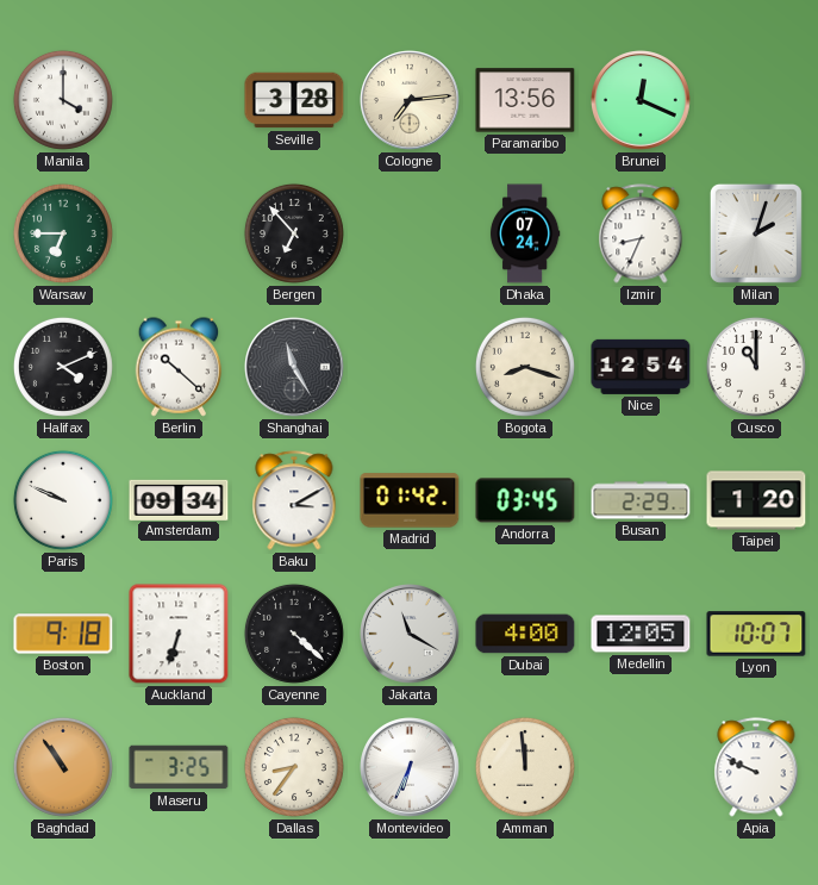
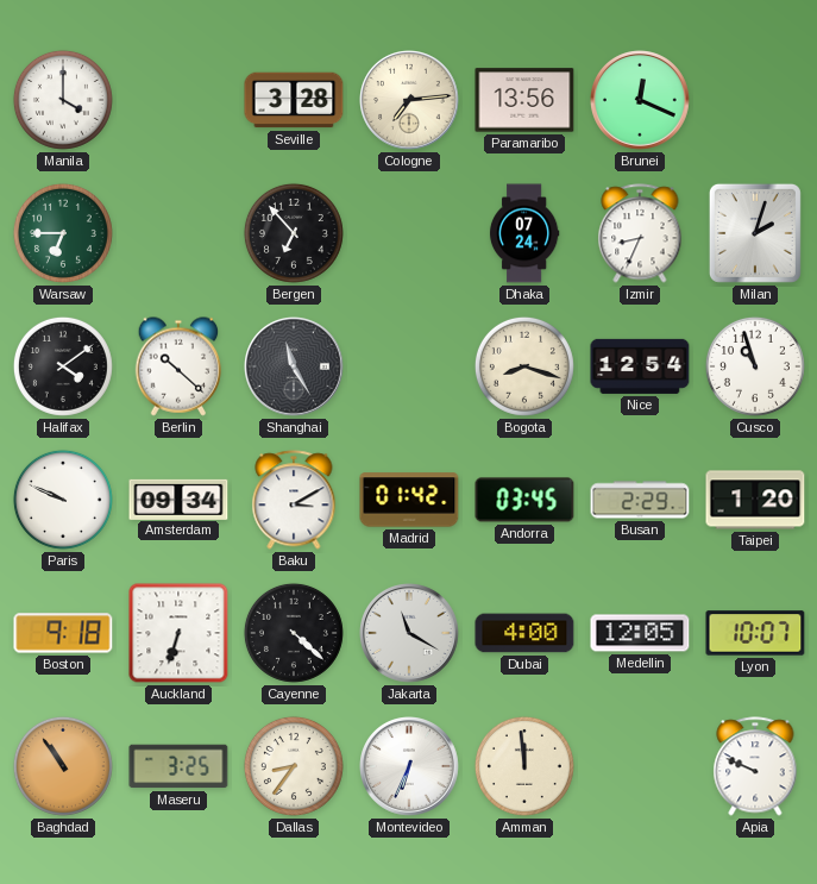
Halifax: 4:11 -> 4:09
Cusco: 11:00 -> 10:57
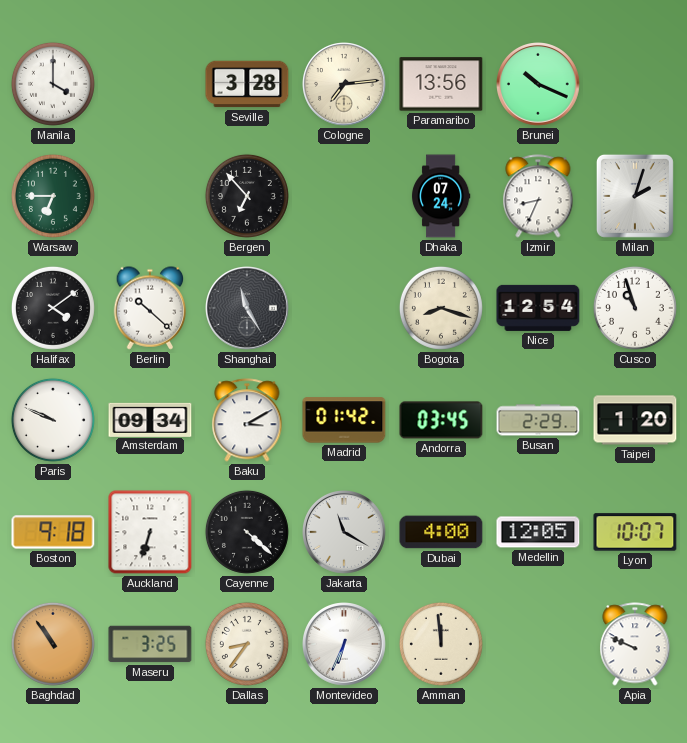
Brunei: 12:19 -> 10:19
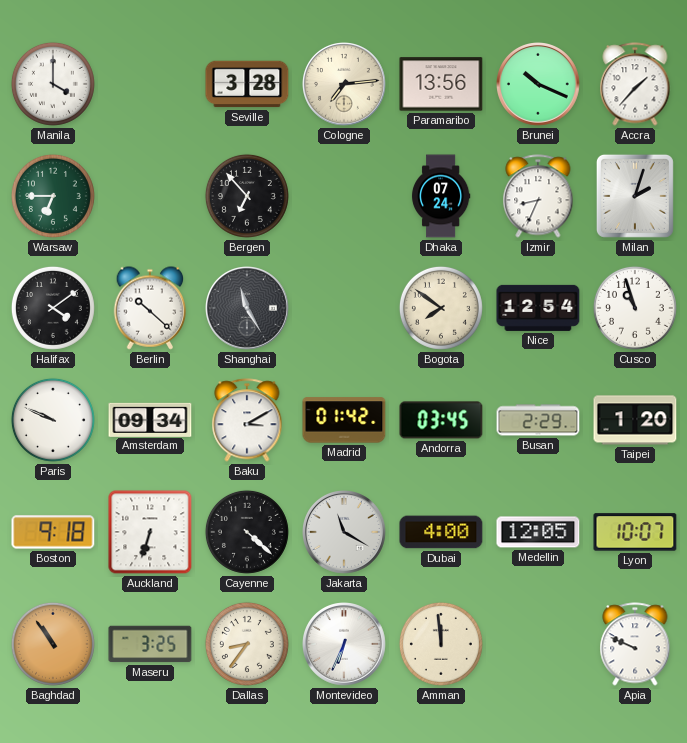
Accra: none -> 1:37
Bogota: 8:18 -> 7:51
